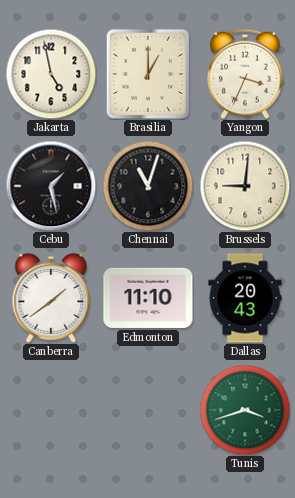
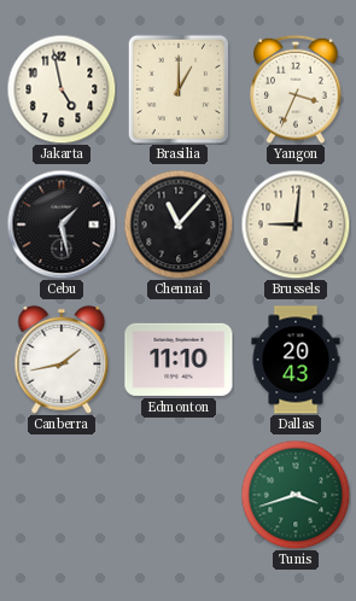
Chennai: 11:03 -> 11:07
Canberra: 1:39 -> 1:43
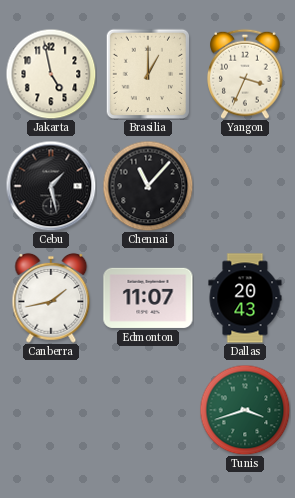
Brussels: 9:01 -> none
Edmonton: 11:10 -> 11:07
